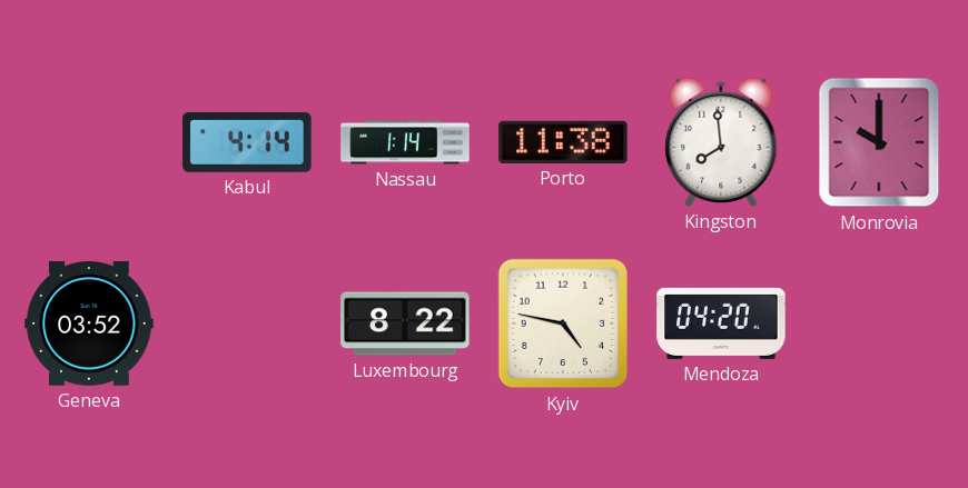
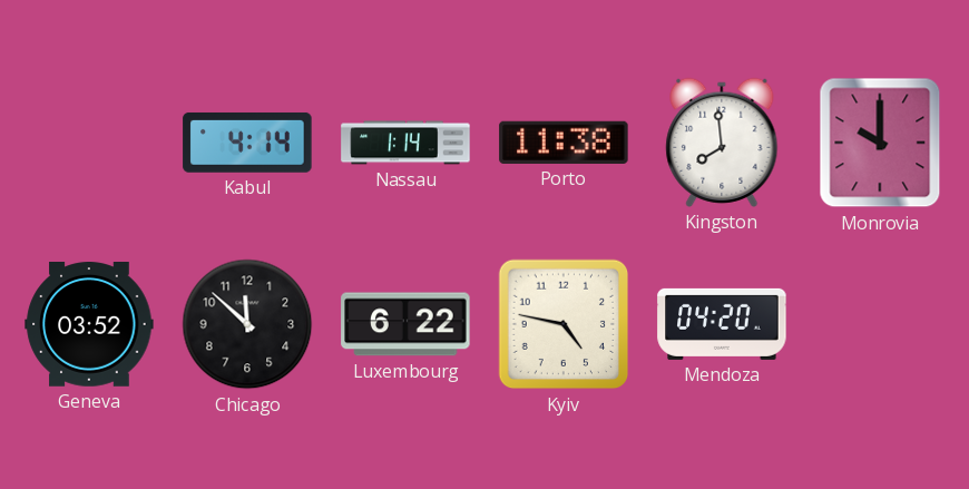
Chicago: none -> 11:52
Luxembourg: 8:22 -> 6:22
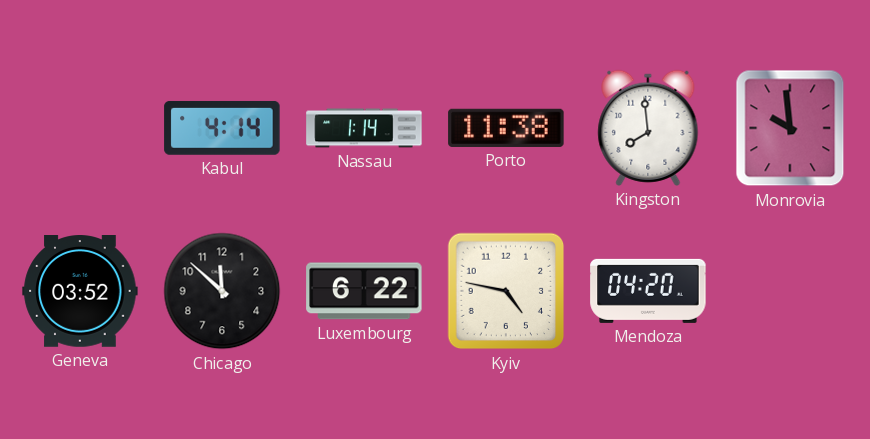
Monrovia: 10:00 -> 9:59
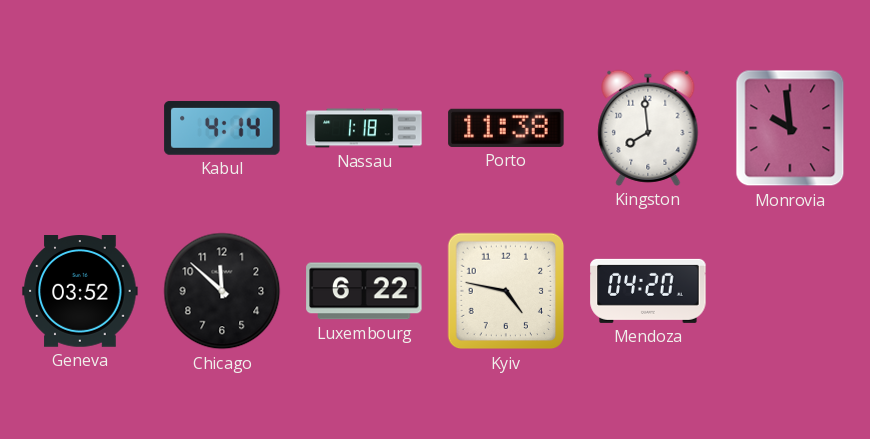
Nassau: 1:14 -> 1:18
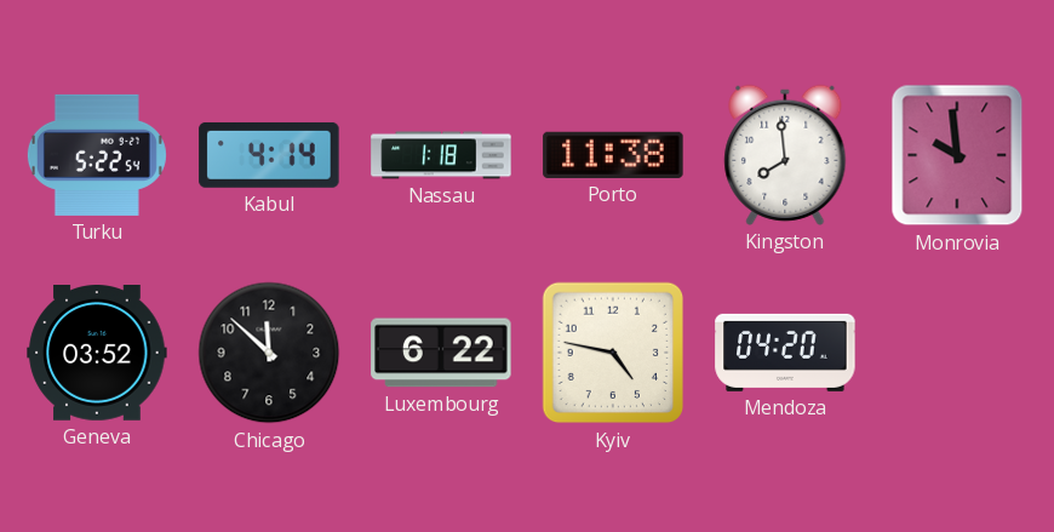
Turku: none -> 5:22
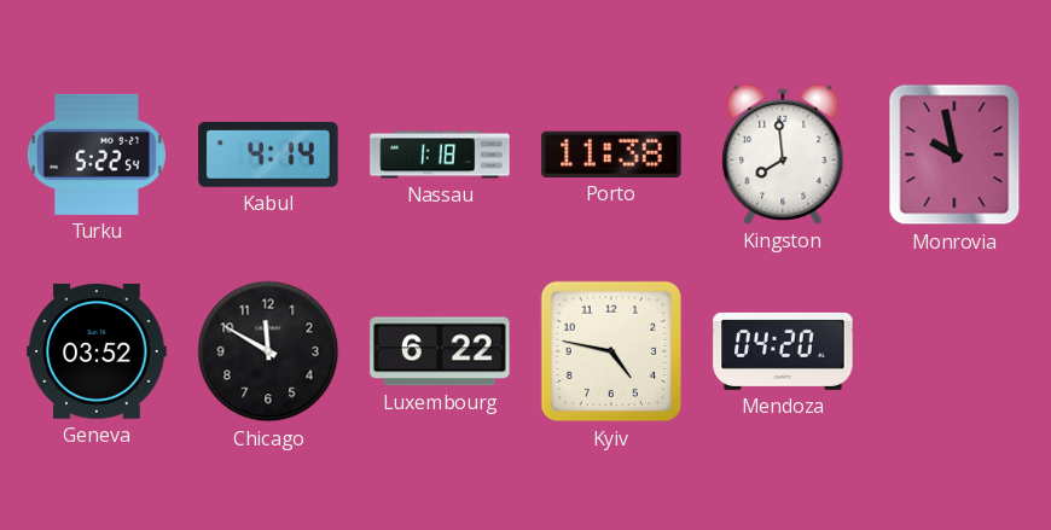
Monrovia: 9:59 -> 9:58
Chicago: 11:52 -> 11:50
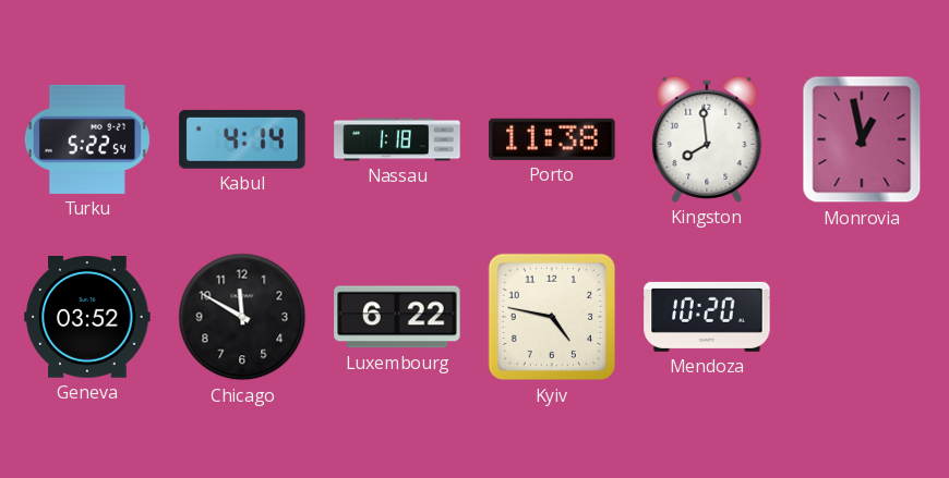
Monrovia: 9:58 -> 12:58
Mendoza: 04:20 -> 10:20
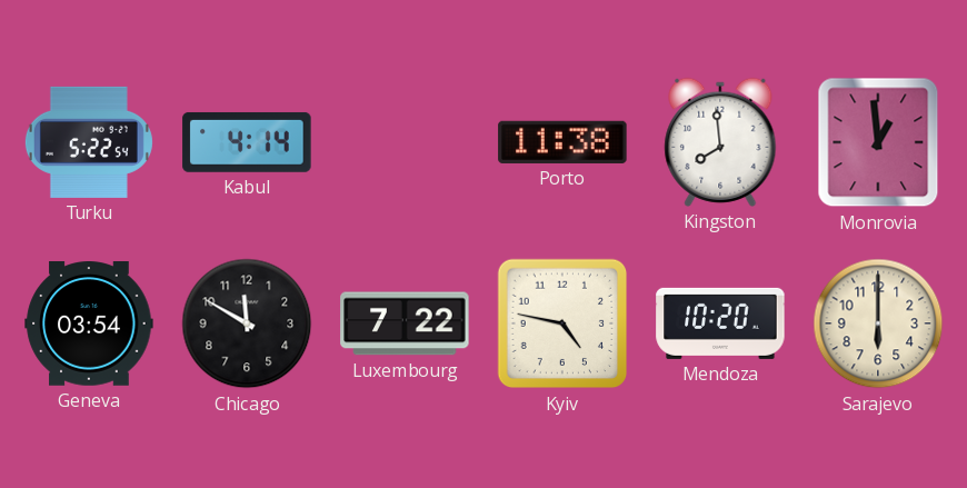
Nassau: 1:18 -> none
Monrovia: 12:58 -> 12:59
Geneva: 03:52 -> 03:54
Luxembourg: 6:22 -> 7:22
Sarajevo: none -> 6:00
